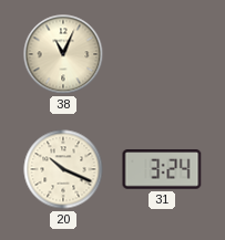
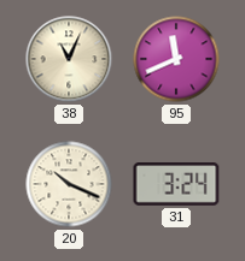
95: none -> 11:41
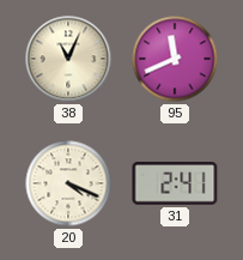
20: 10:19 -> 4:19
31: 3:24 -> 2:41
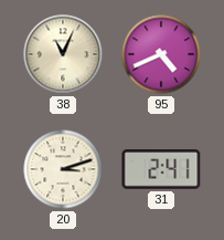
95: 11:41 -> 4:41
20: 4:19 -> 3:12
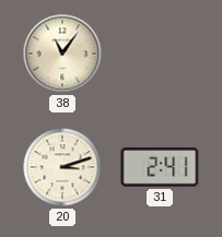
38: 11:04 -> 11:06
95: 4:41 -> none
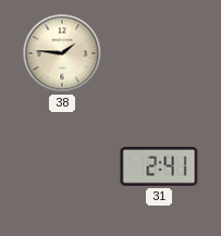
38: 11:06 -> 1:46
20: 3:12 -> none
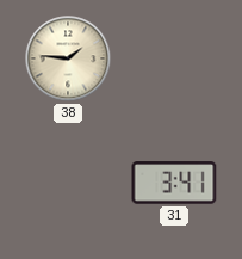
31: 2:41 -> 3:41
